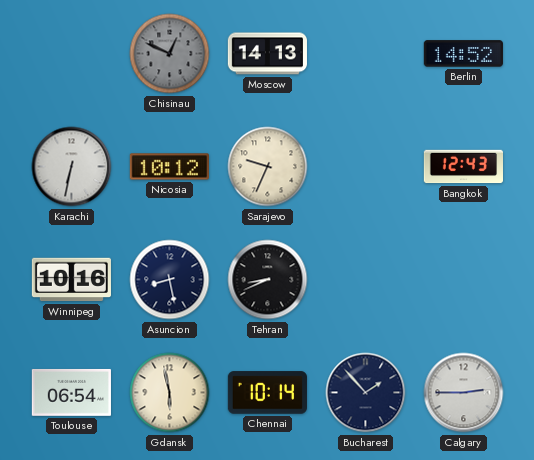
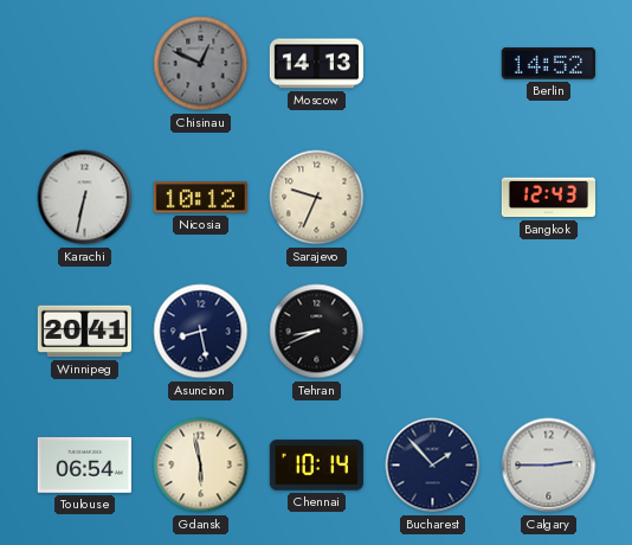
Winnipeg: 10:16 -> 20:41
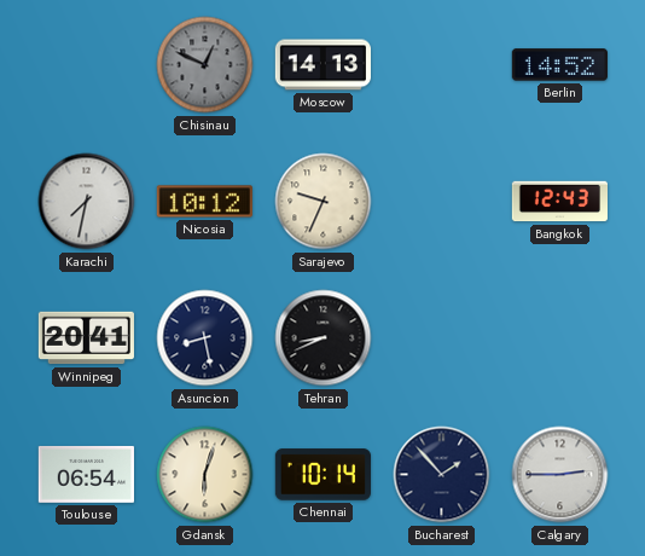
Karachi: 6:32 -> 7:32
Gdansk: 5:58 -> 6:03
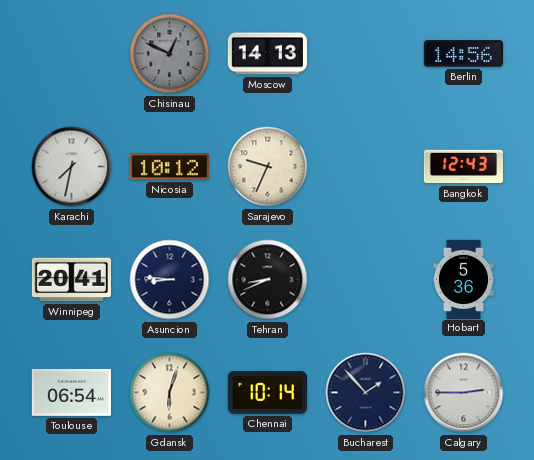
Berlin: 14:52 -> 14:56
Asuncion: 8:28 -> 8:46
Hobart: none -> 5:36
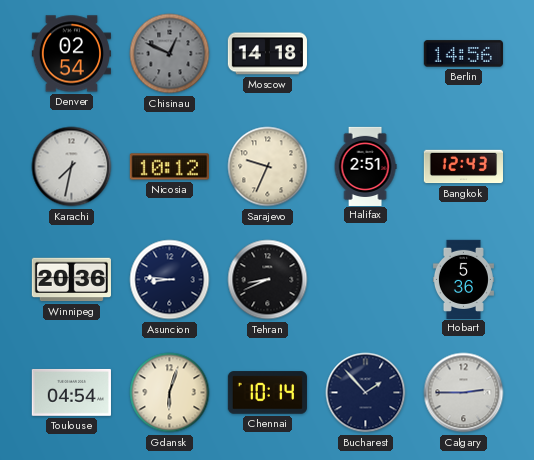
Denver: none -> 02:54
Moscow: 14:13 -> 14:18
Halifax: none -> 2:51
Winnipeg: 20:41 -> 20:36
Toulouse: 06:54 -> 04:54
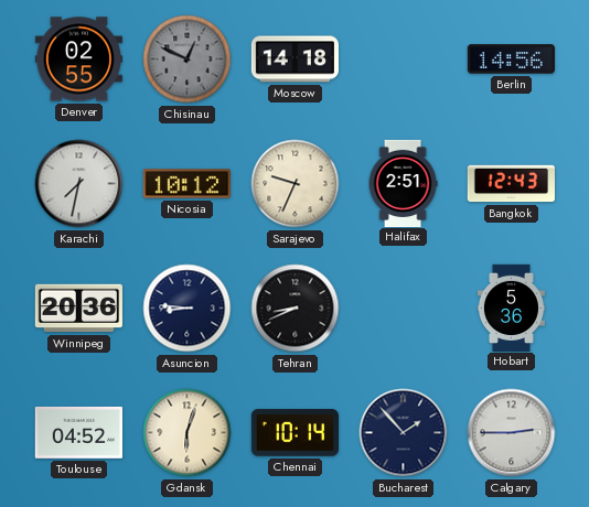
Denver: 02:54 -> 02:55
Toulouse: 04:54 -> 04:52
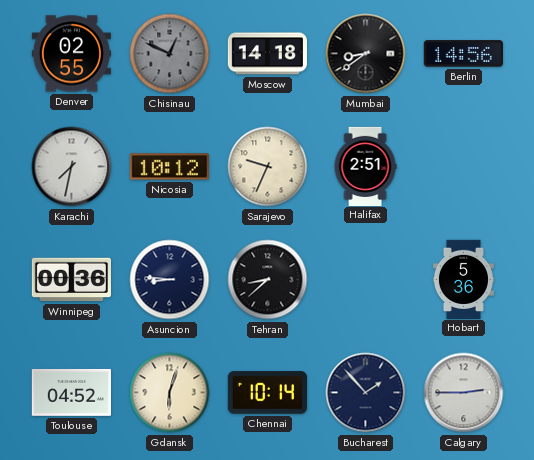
Mumbai: none -> 8:39
Bangkok: 12:43 -> none
Winnipeg: 20:36 -> 00:36
Tehran: 8:41 -> 8:38
